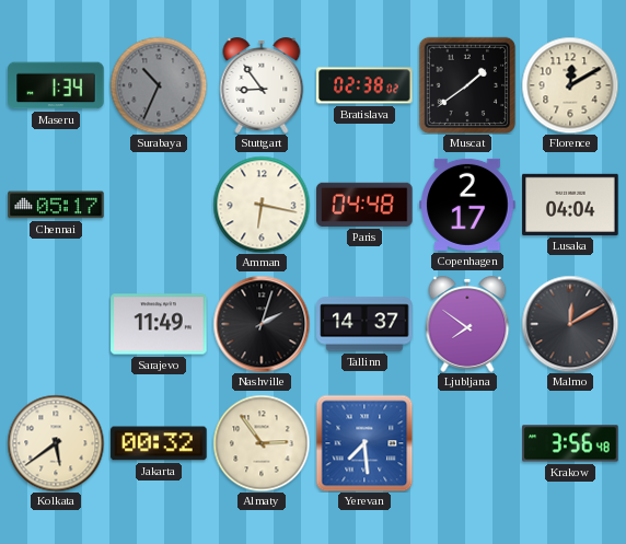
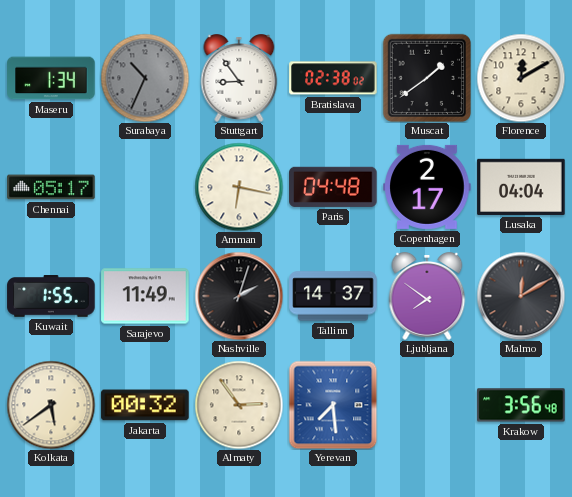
Kuwait: none -> 1:55
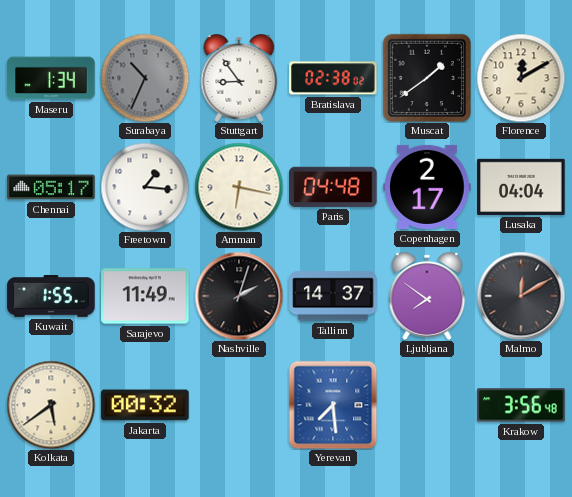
Freetown: none -> 1:16
Almaty: 2:54 -> none
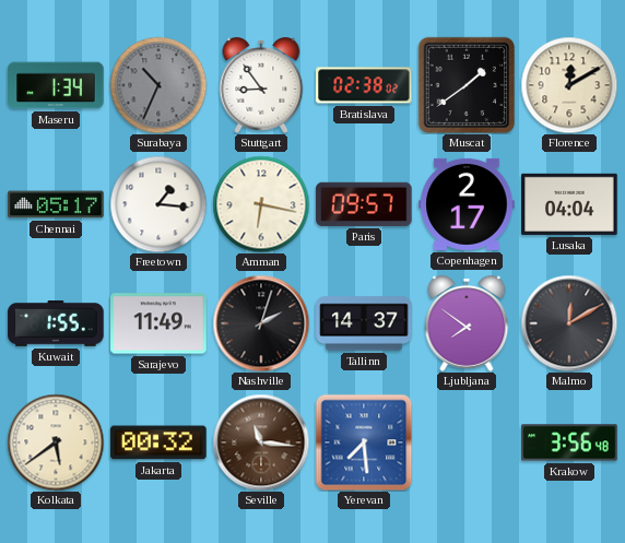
Paris: 04:48 -> 09:57
Seville: none -> 11:16
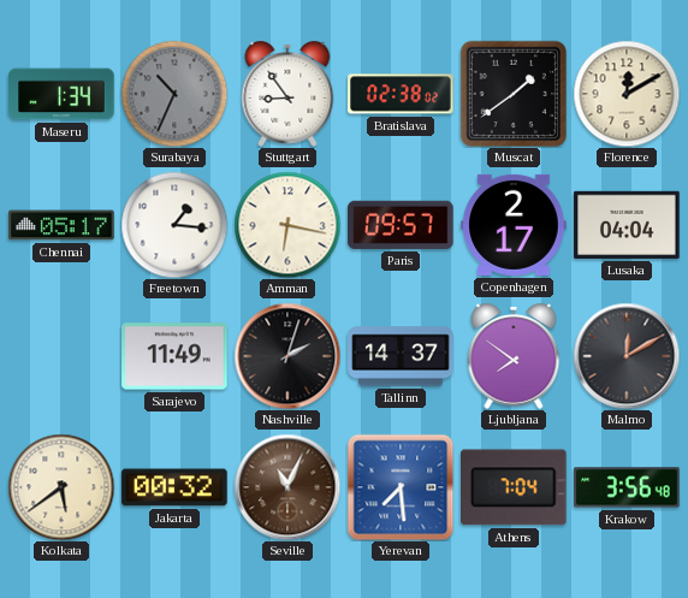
Kuwait: 1:55 -> none
Seville: 11:16 -> 11:04
Athens: none -> 7:04
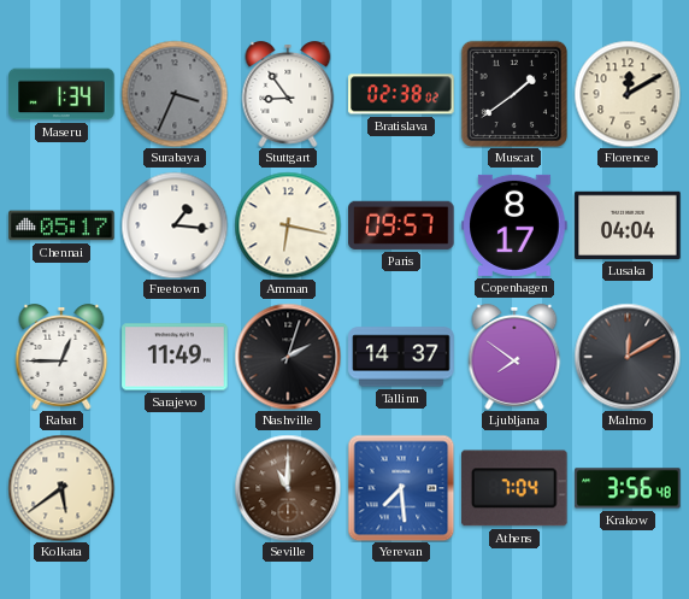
Surabaya: 10:34 -> 3:34
Copenhagen: 2:17 -> 8:17
Rabat: none -> 12:45
Jakarta: 00:32 -> none
Seville: 11:04 -> 11:00
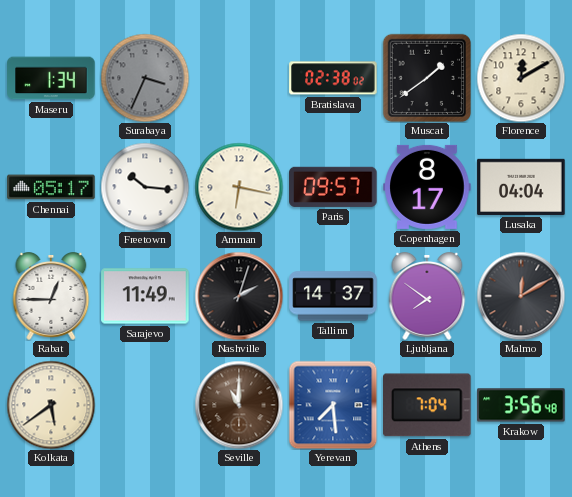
Stuttgart: 8:54 -> none
Freetown: 1:16 -> 10:16
